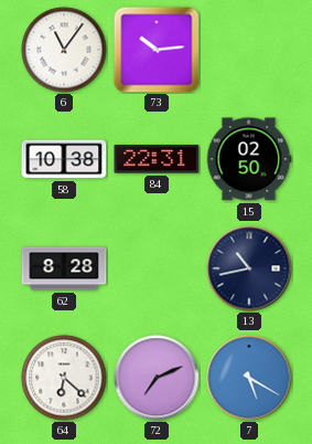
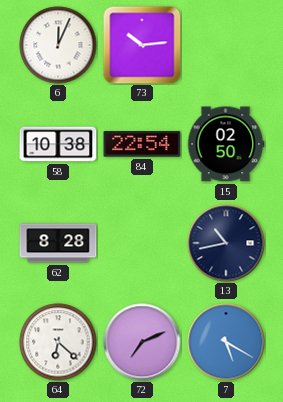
6: 11:06 -> 12:04
84: 22:31 -> 22:54
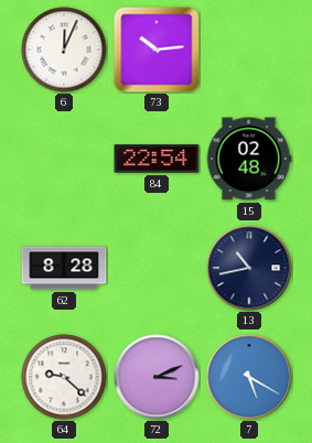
58: 10:38 -> none
15: 02:50 -> 02:48
64: 6:22 -> 9:22
72: 7:11 -> 3:11
